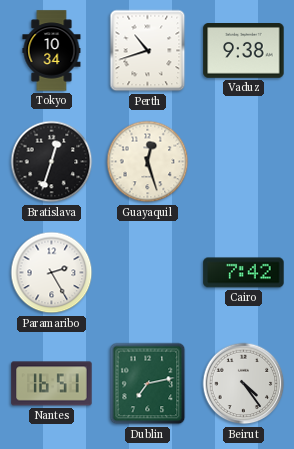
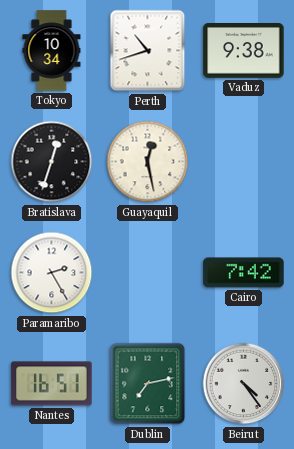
Guayaquil: 12:27 -> 12:28
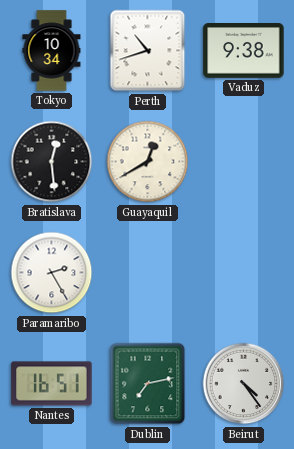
Bratislava: 12:33 -> 12:29
Guayaquil: 12:28 -> 12:40
Cairo: 7:42 -> none
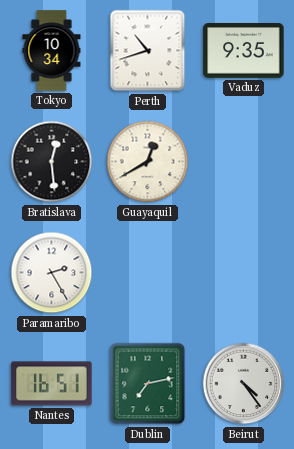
Vaduz: 9:38 -> 9:35
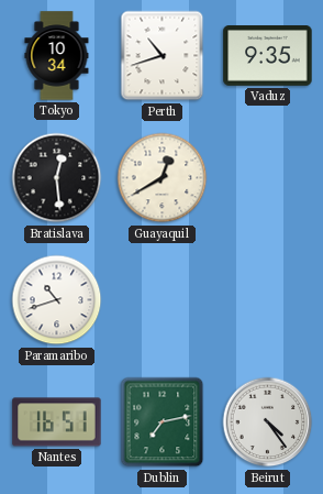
Paramaribo: 2:25 -> 10:42
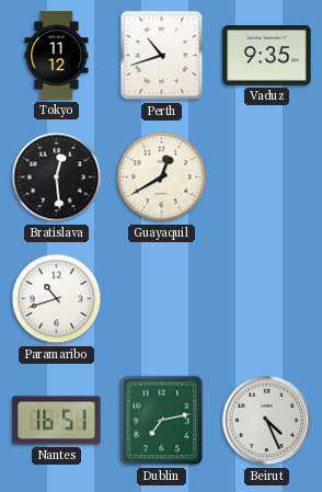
Tokyo: 10:34 -> 11:12
Beirut: 4:24 -> 4:26
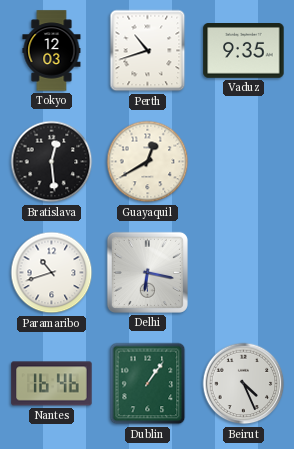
Tokyo: 11:12 -> 12:03
Delhi: none -> 6:17
Nantes: 16:51 -> 16:46
Dublin: 7:13 -> 1:06
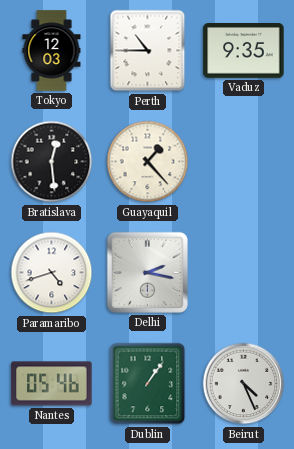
Perth: 10:42 -> 10:45
Guayaquil: 12:40 -> 1:23
Paramaribo: 10:42 -> 4:42
Delhi: 6:17 -> 2:17
Nantes: 16:46 -> 05:46
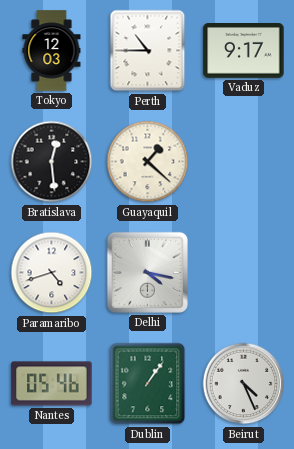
Vaduz: 9:35 -> 9:17
Guayaquil: 1:23 -> 1:22
Delhi: 2:17 -> 4:17
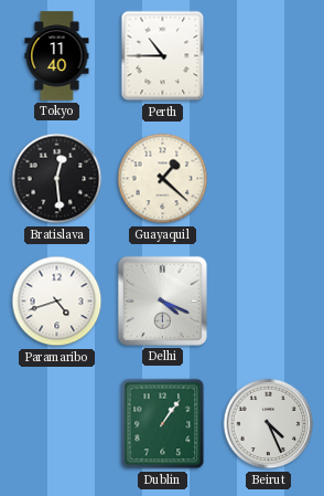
Tokyo: 12:03 -> 11:40
Vaduz: 9:17 -> none
Delhi: 4:17 -> 4:19
Nantes: 05:46 -> none
